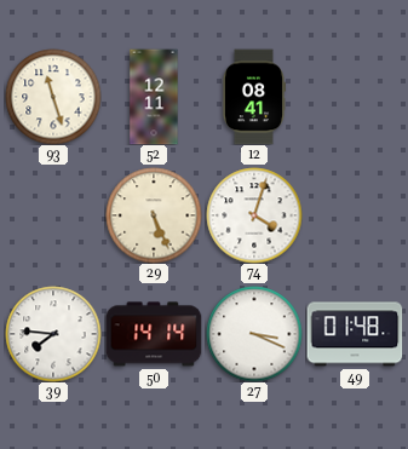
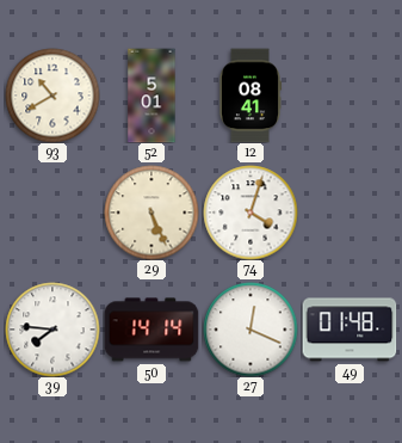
93: 11:27 -> 10:40
52: 12:11 -> 5:01
27: 3:19 -> 12:19
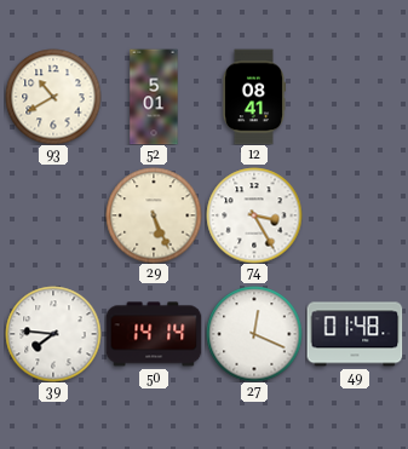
74: 4:03 -> 3:25
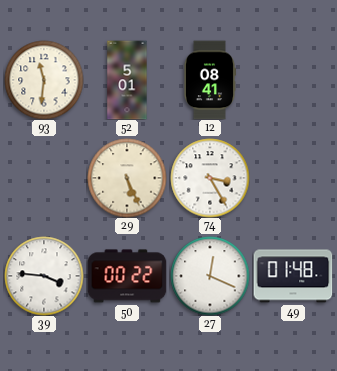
93: 10:40 -> 11:31
39: 7:46 -> 3:46
50: 14:14 -> 00:22
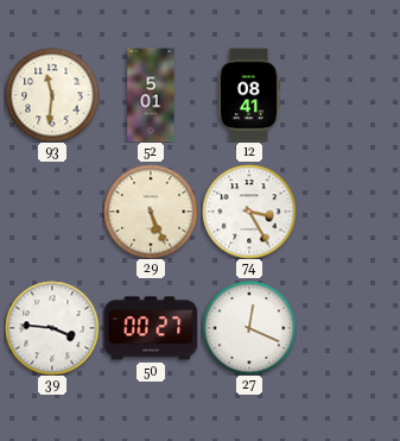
50: 00:22 -> 00:27
49: 01:48 -> none
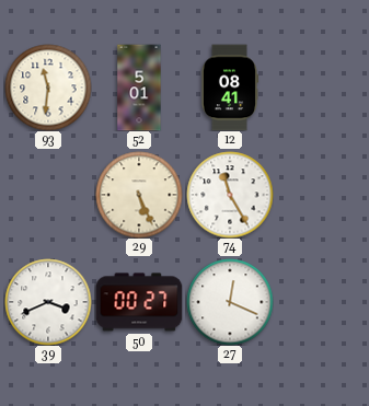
74: 3:25 -> 11:25
39: 3:46 -> 3:41
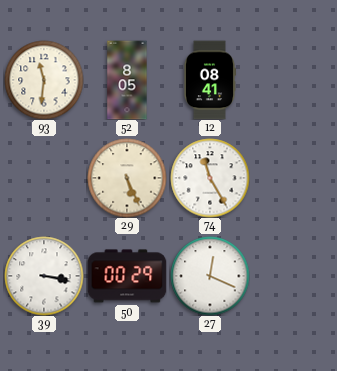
52: 5:01 -> 8:05
39: 3:41 -> 3:17
50: 00:27 -> 00:29
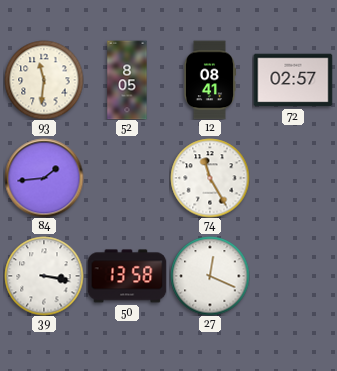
72: none -> 02:57
84: none -> 1:44
29: 5:26 -> none
50: 00:29 -> 13:58
